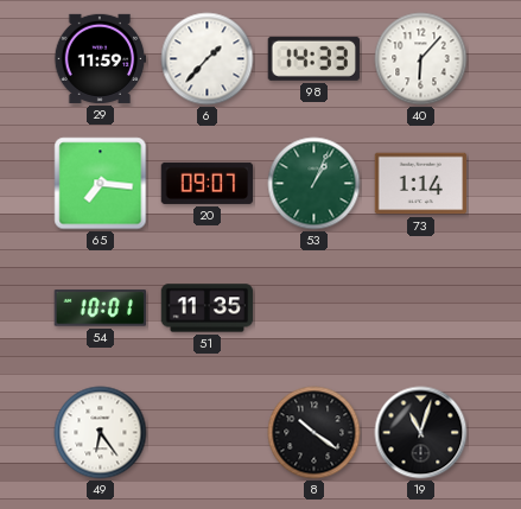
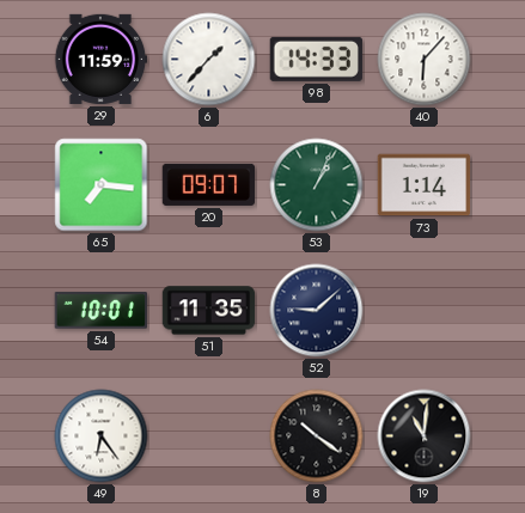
52: none -> 9:08
19: 11:03 -> 11:01
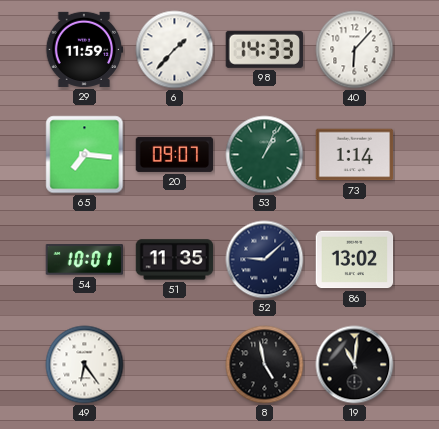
86: none -> 13:02
8: 10:21 -> 4:58
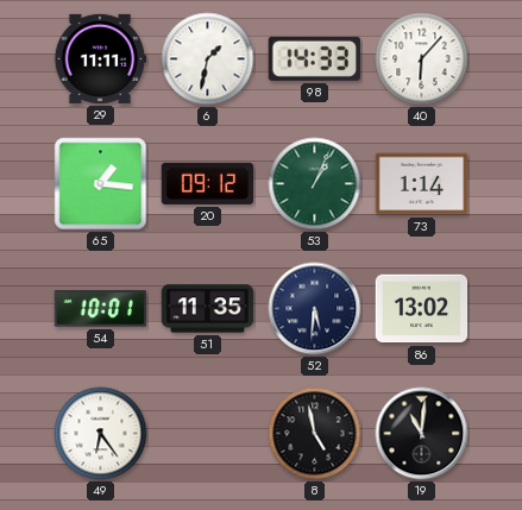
29: 11:59 -> 11:11
6: 1:37 -> 1:32
65: 7:16 -> 1:16
20: 09:07 -> 09:12
52: 9:08 -> 5:31
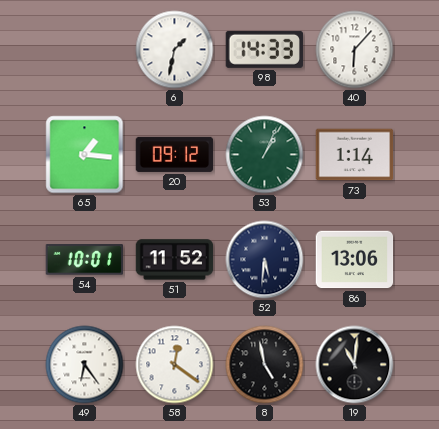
29: 11:11 -> none
51: 11:35 -> 11:52
86: 13:02 -> 13:06
58: none -> 12:21
